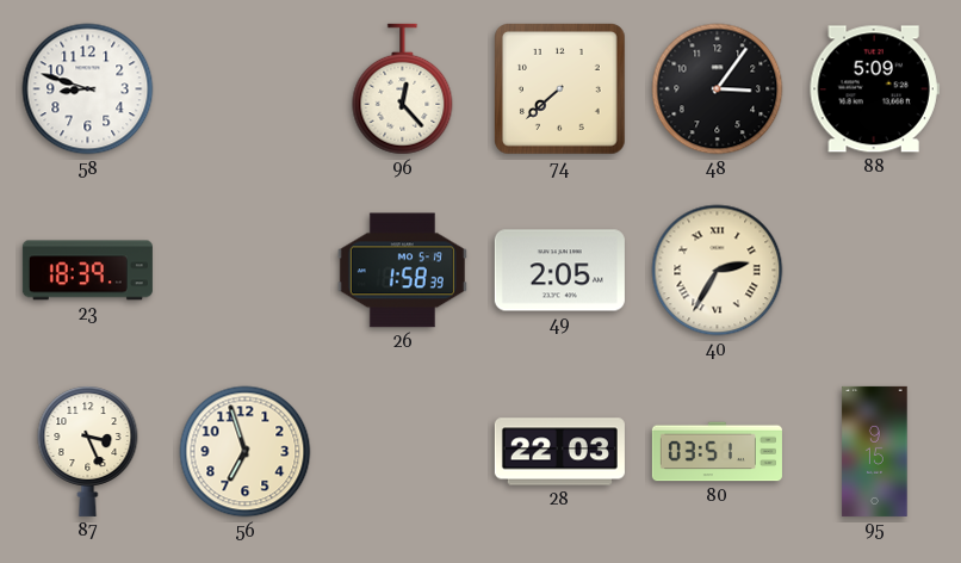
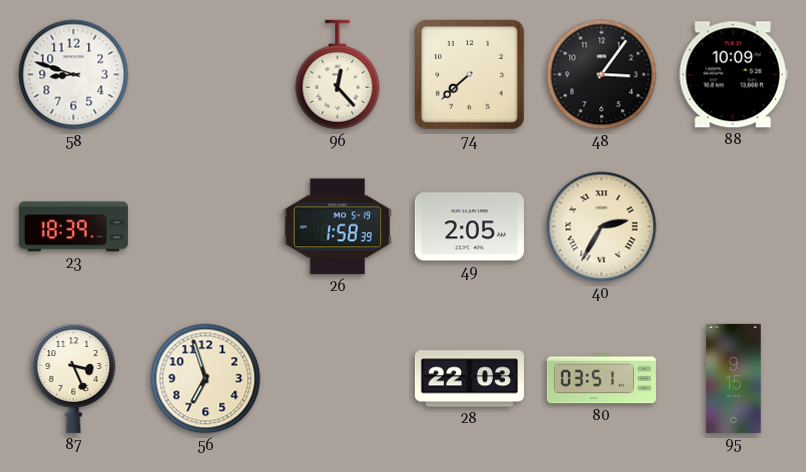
88: 5:09 -> 10:09
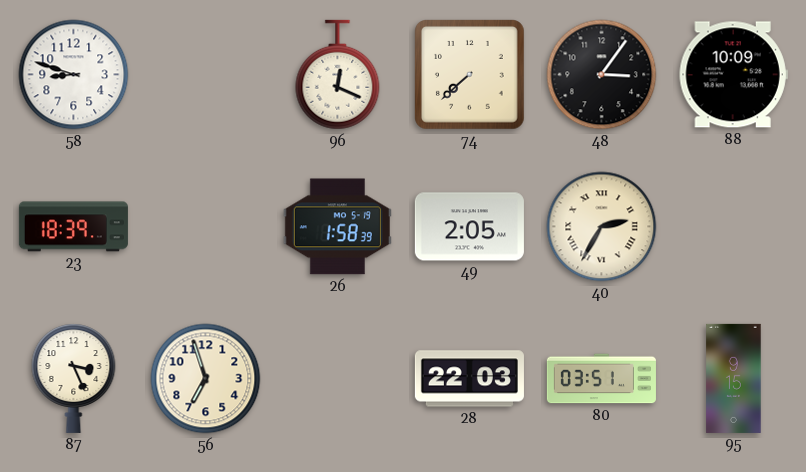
96: 12:23 -> 12:19
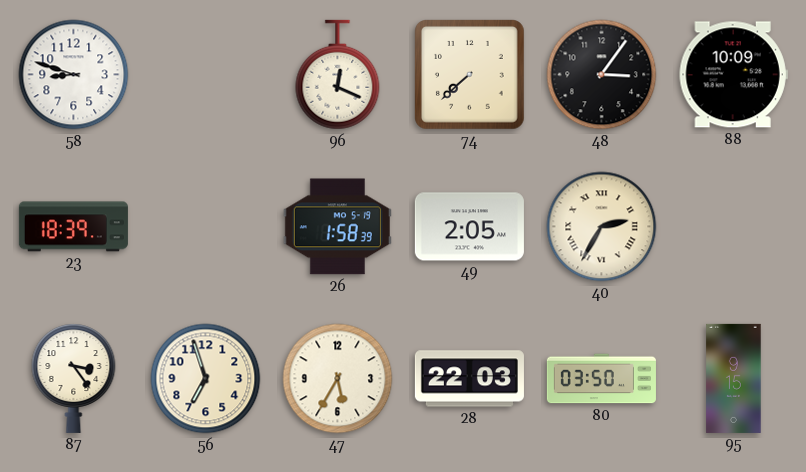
87: 3:26 -> 3:24
47: none -> 5:35
80: 03:51 -> 03:50
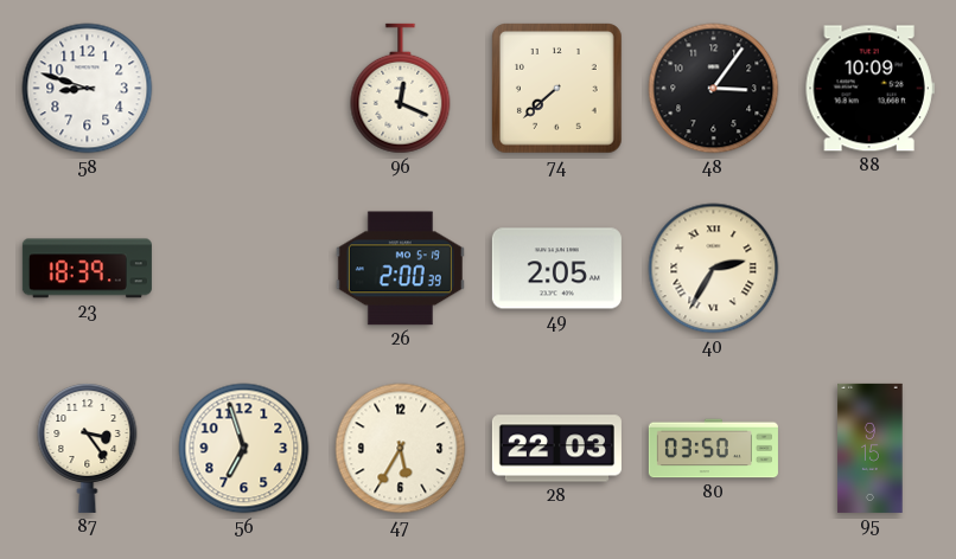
26: 1:58 -> 2:00
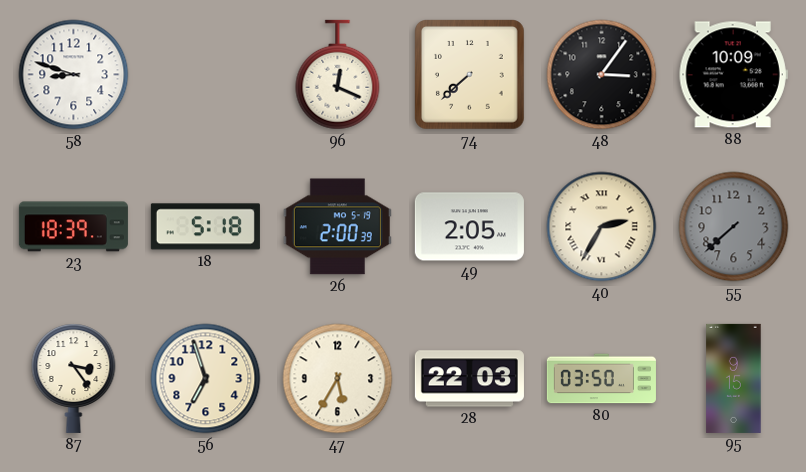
18: none -> 5:18
55: none -> 7:38
